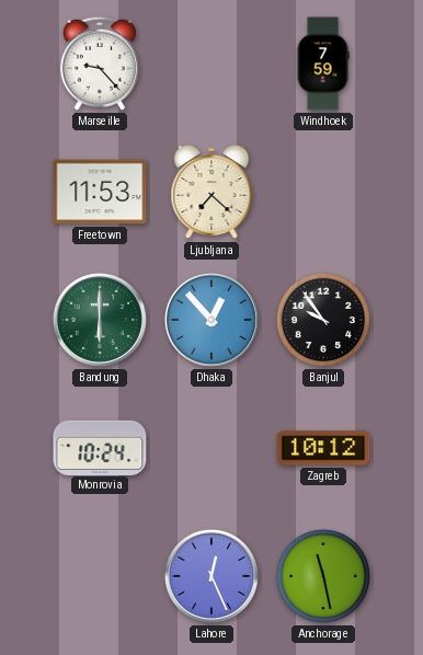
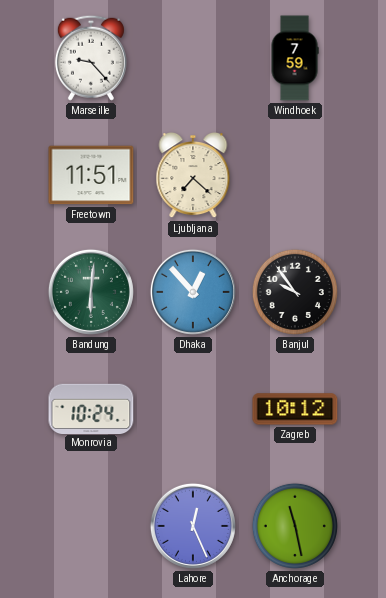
Freetown: 11:53 -> 11:51
Bandung: 6:00 -> 6:01
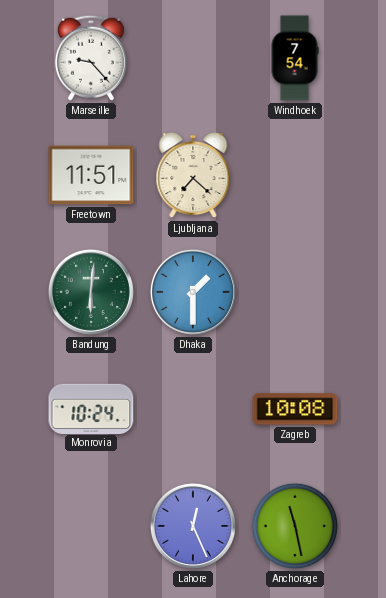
Windhoek: 7:59 -> 7:54
Dhaka: 12:53 -> 1:30
Banjul: 9:54 -> none
Zagreb: 10:12 -> 10:08
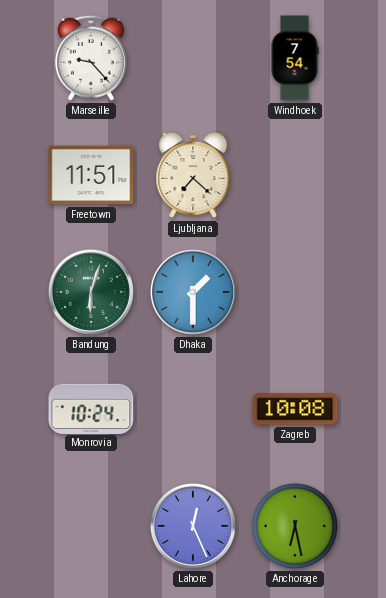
Bandung: 6:01 -> 6:03
Anchorage: 11:28 -> 6:28
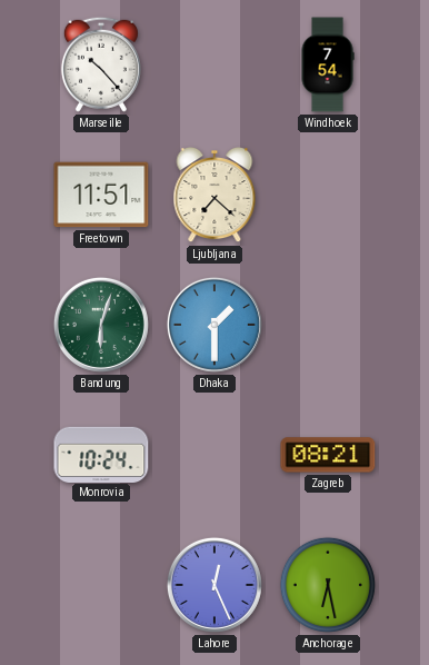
Marseille: 9:23 -> 10:23
Zagreb: 10:08 -> 08:21
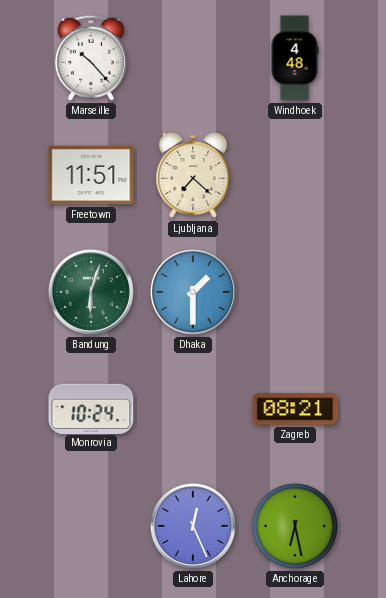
Windhoek: 7:54 -> 4:48
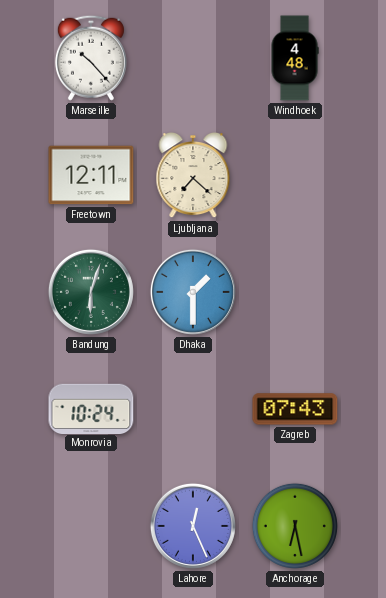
Freetown: 11:51 -> 12:11
Zagreb: 08:21 -> 07:43
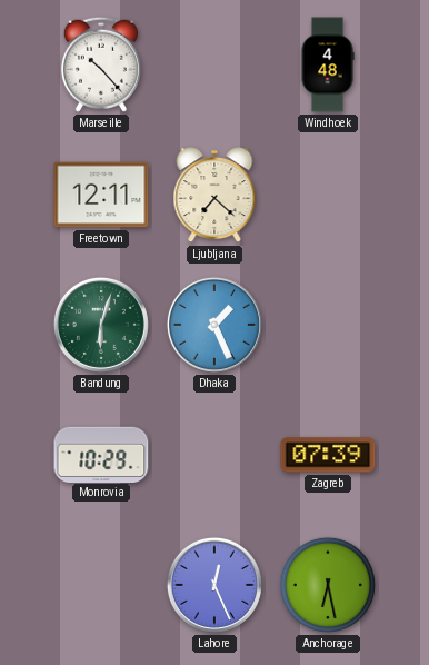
Dhaka: 1:30 -> 1:26
Monrovia: 10:24 -> 10:29
Zagreb: 07:43 -> 07:39
